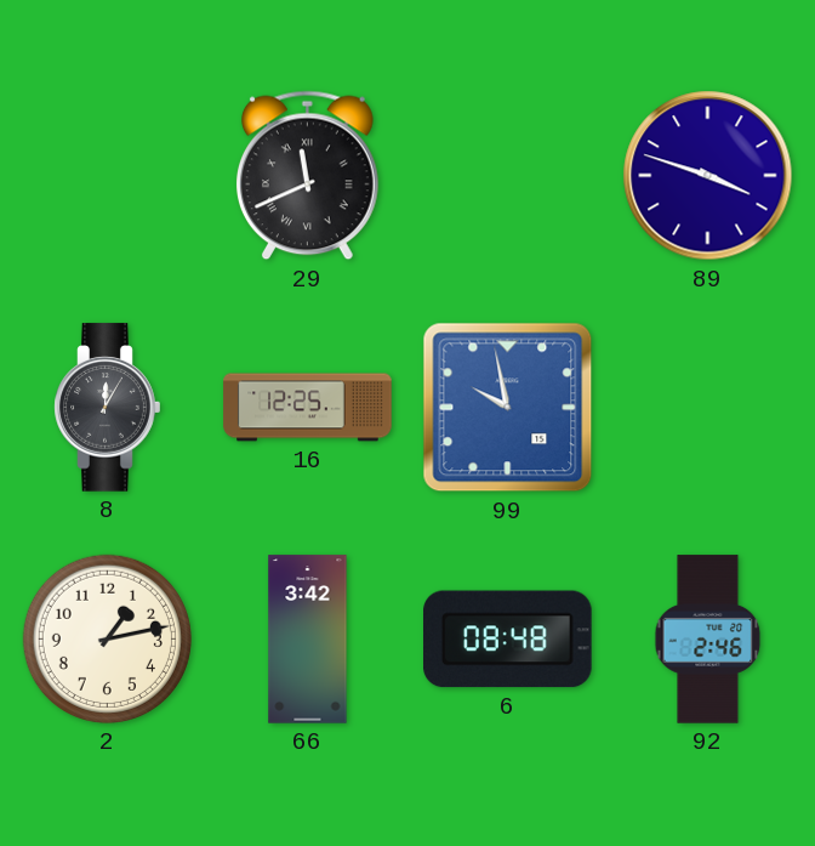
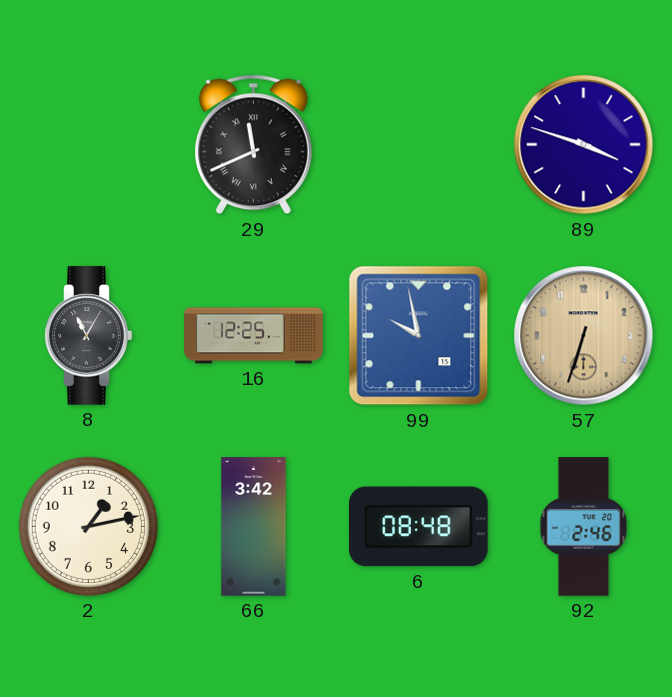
8: 12:05 -> 11:05
57: none -> 6:33
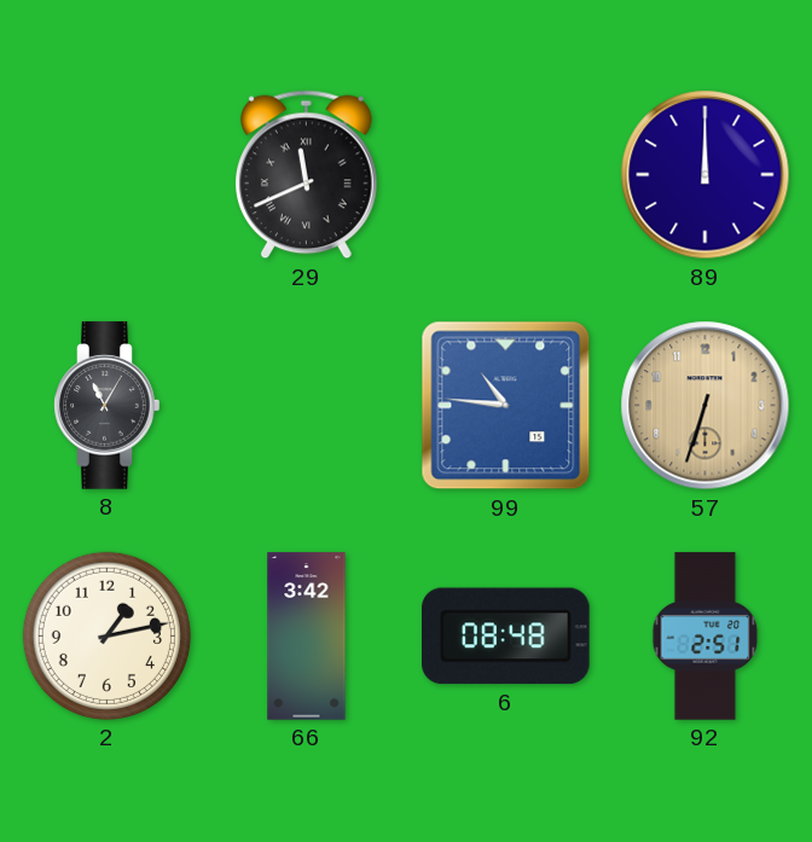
89: 3:48 -> 12:00
16: 12:25 -> none
99: 9:58 -> 10:46
92: 2:46 -> 2:51
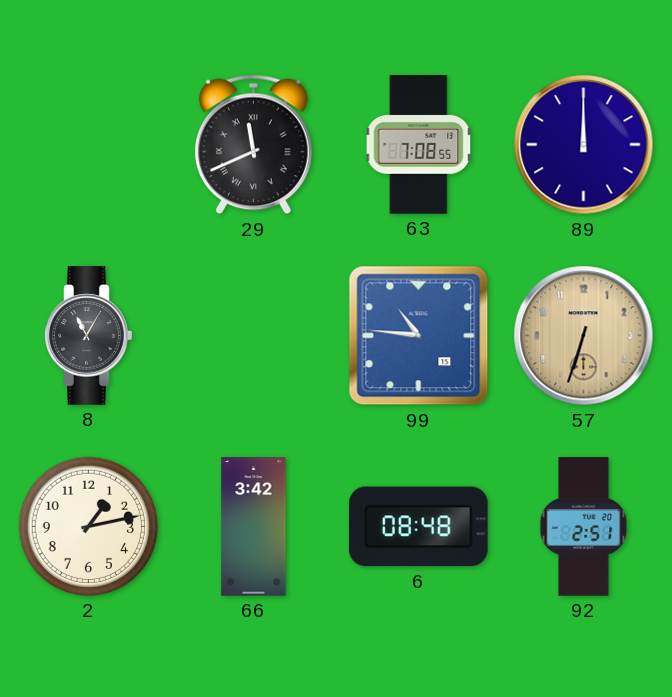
63: none -> 7:08
